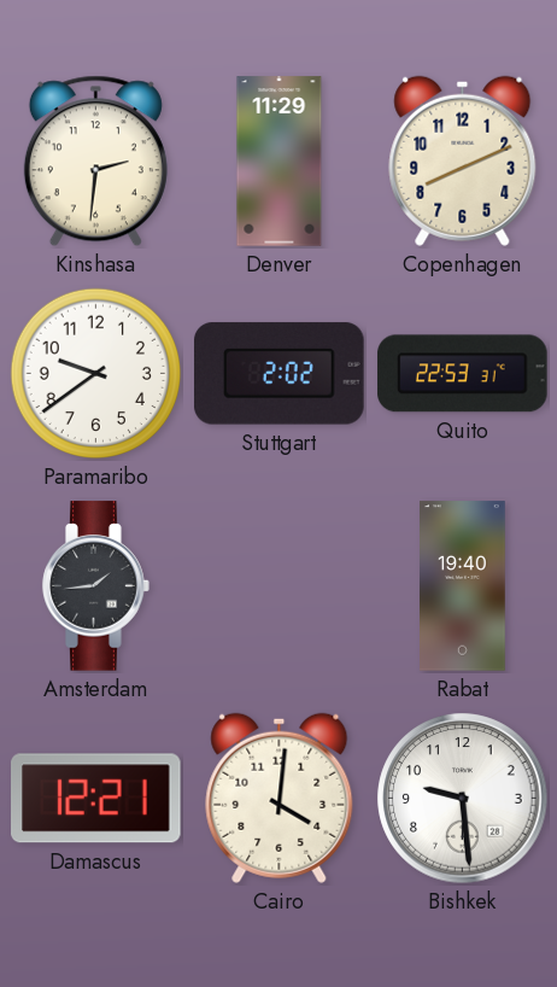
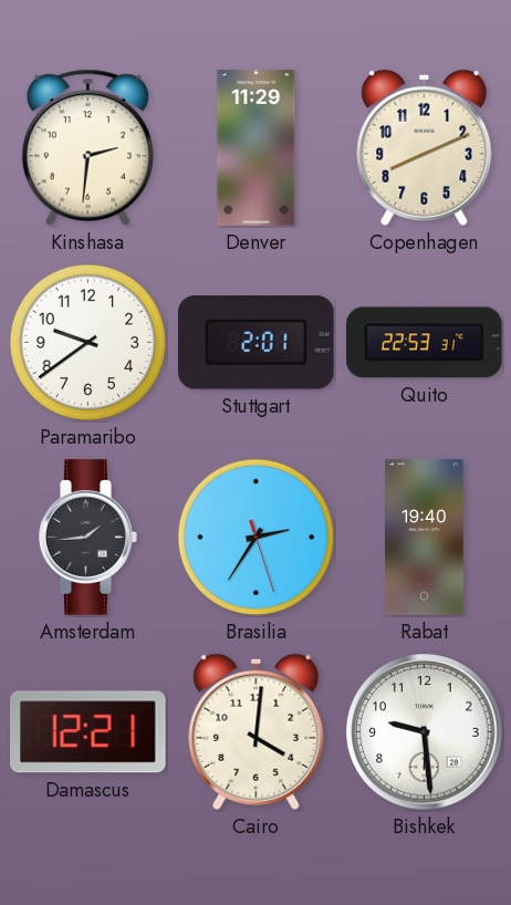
Stuttgart: 2:02 -> 2:01
Brasilia: none -> 2:35
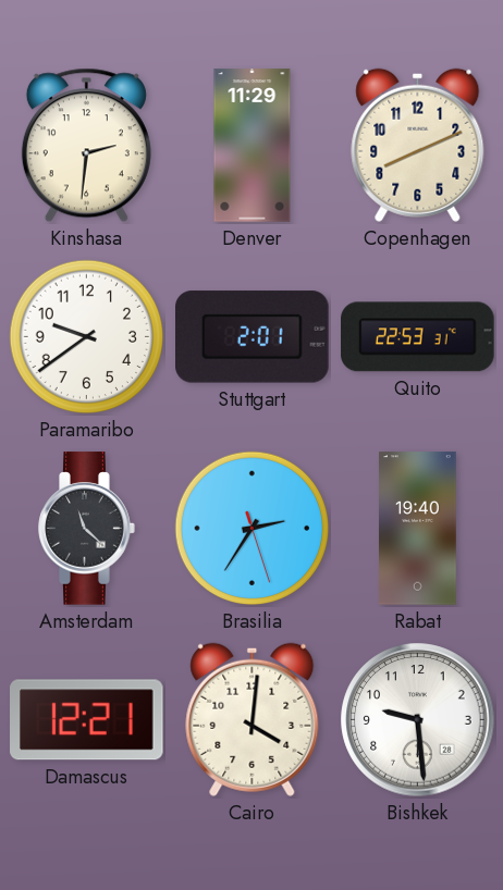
Amsterdam: 1:44 -> 11:22
